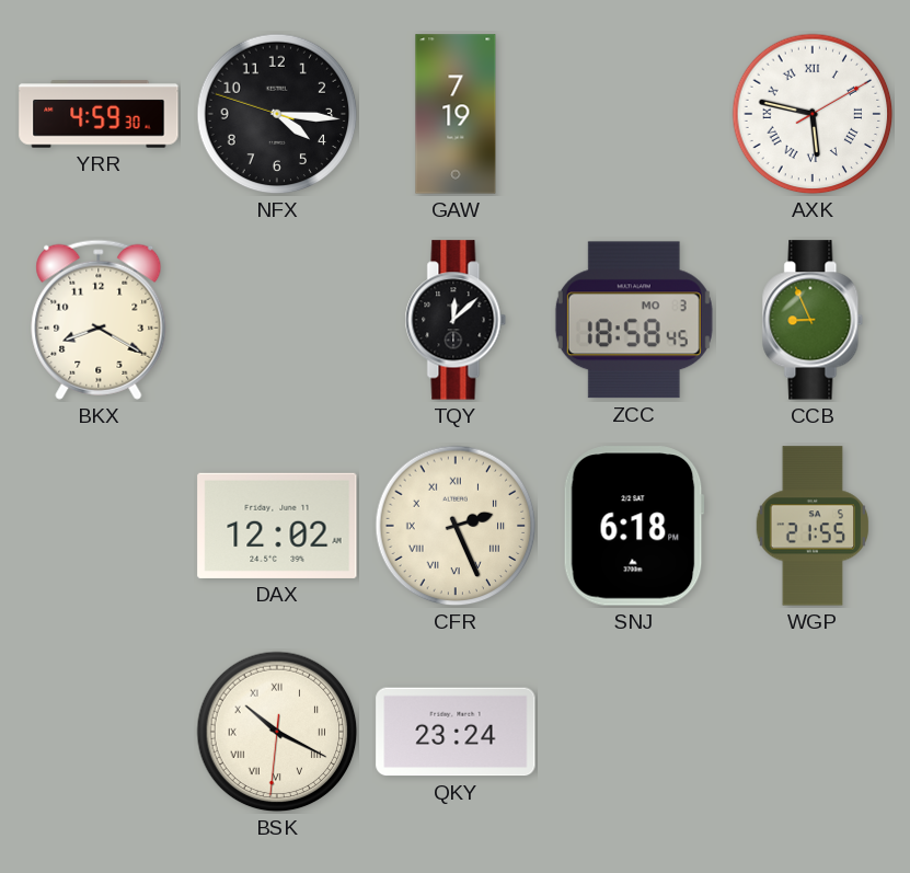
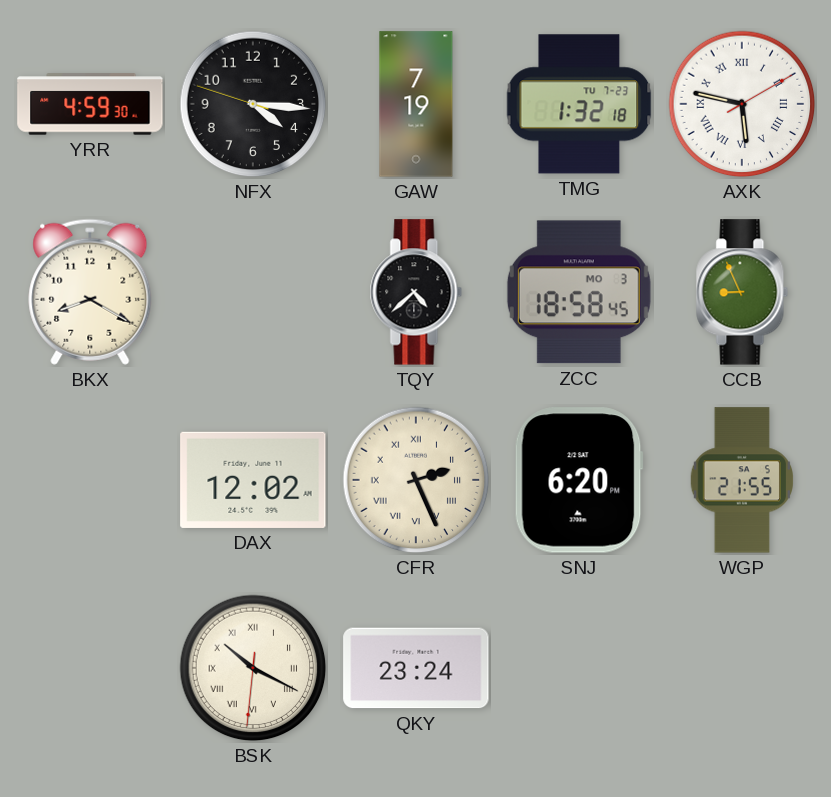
TMG: none -> 1:32
TQY: 12:08 -> 4:38
SNJ: 6:18 -> 6:20
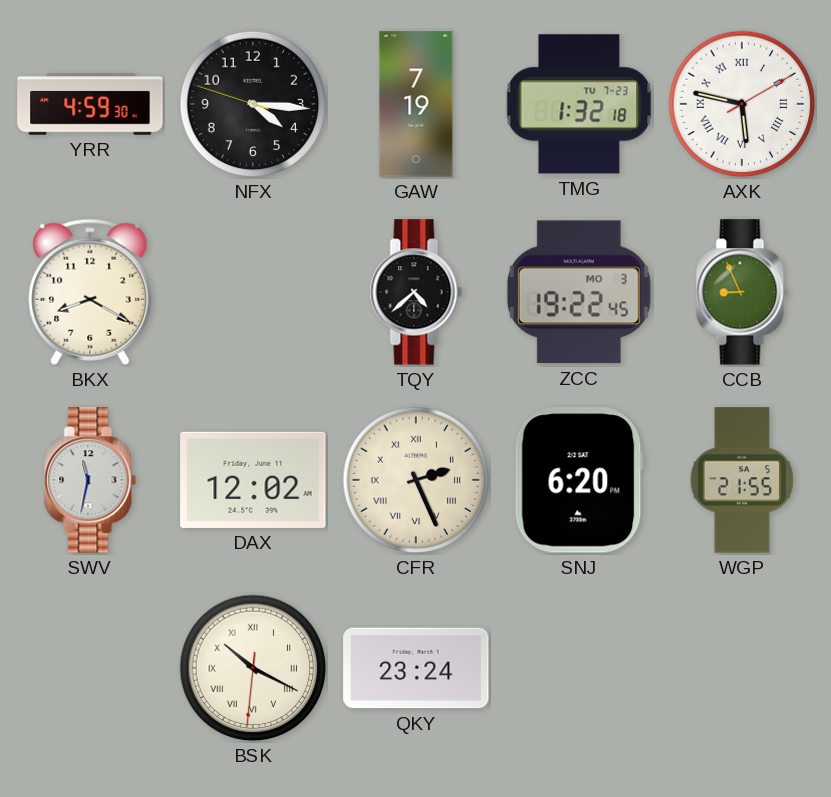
ZCC: 18:58 -> 19:22
SWV: none -> 11:32
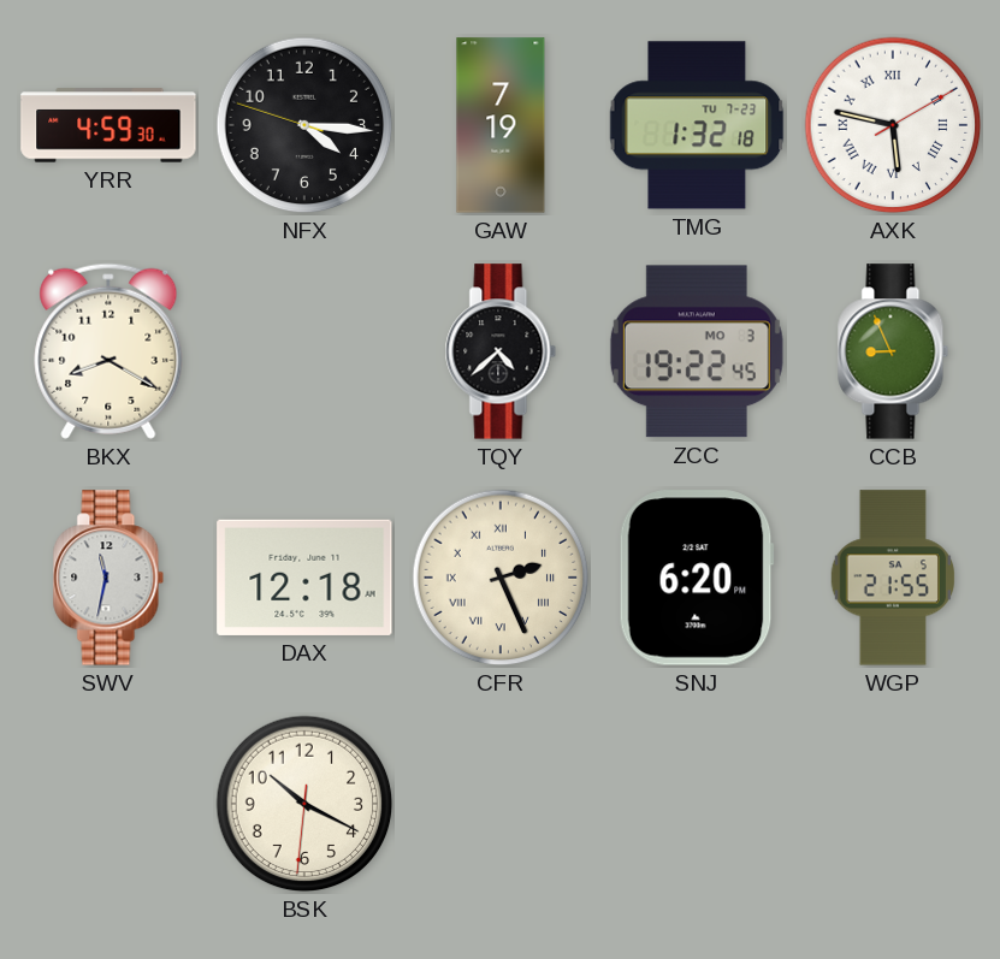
DAX: 12:02 -> 12:18
BSK numerals: Roman -> Arabic
QKY: 23:24 -> none
